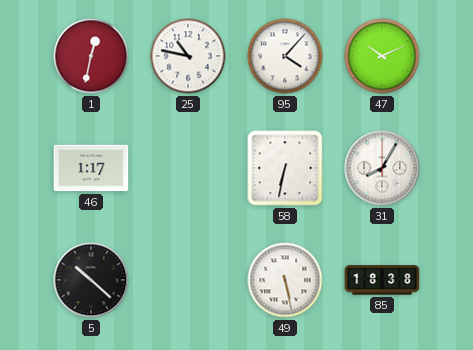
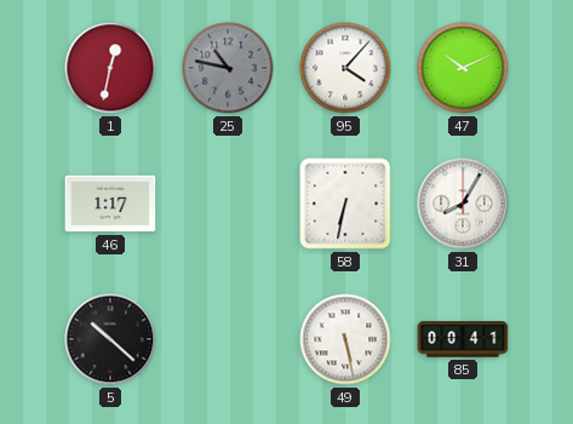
25 dial: white -> grey
85: 18:38 -> 00:41
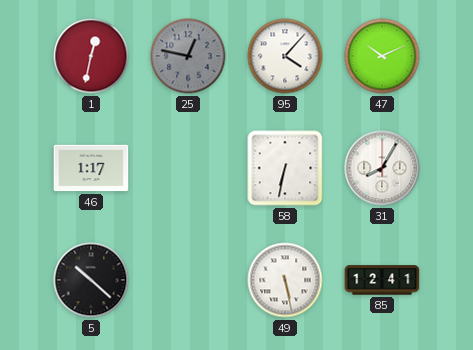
25: 10:47 -> 12:47
85: 00:41 -> 12:41
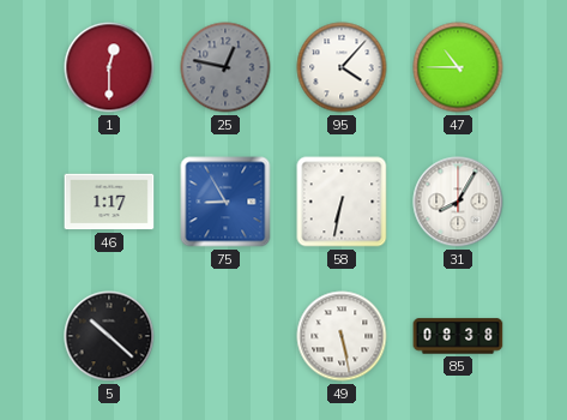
1: 12:32 -> 12:30
47: 10:11 -> 10:45
75: none -> 8:55
85: 12:41 -> 08:38
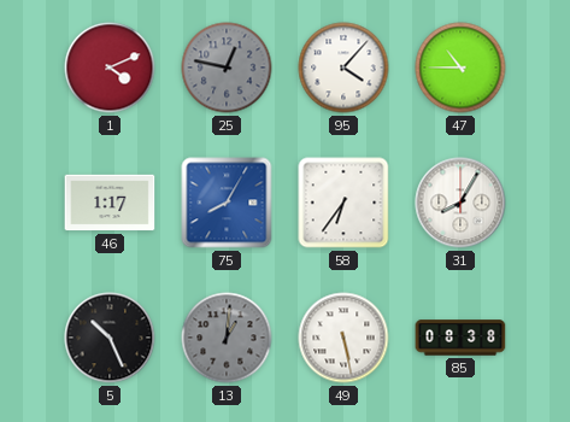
1: 12:30 -> 4:11
75: 8:55 -> 8:05
58: 6:32 -> 6:36
5: 10:22 -> 10:26
13: none -> 1:01
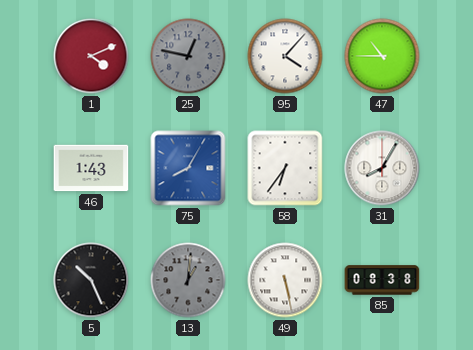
46: 1:17 -> 1:43
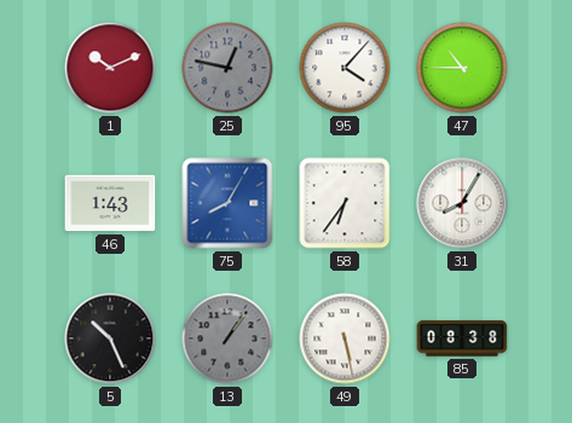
1: 4:11 -> 10:11
13: 1:01 -> 1:06
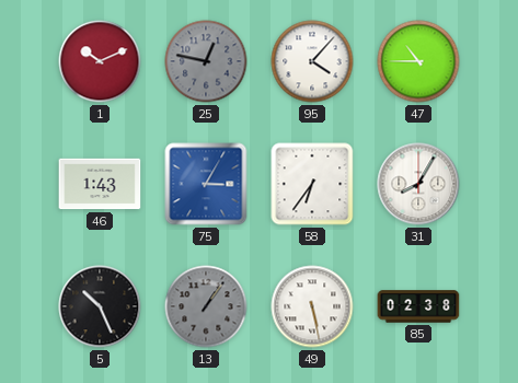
75: 8:05 -> 3:05
85: 08:38 -> 02:38
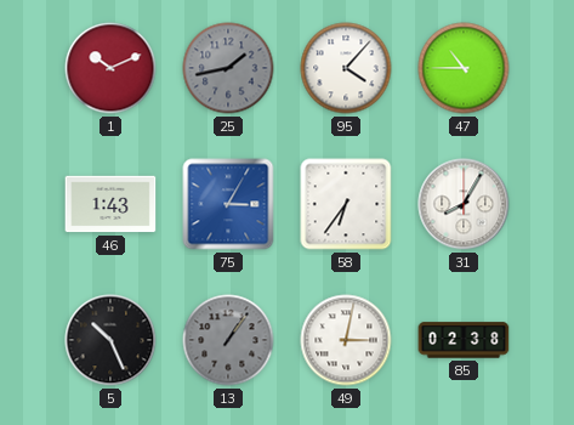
25: 12:47 -> 1:43
49: 5:28 -> 3:02
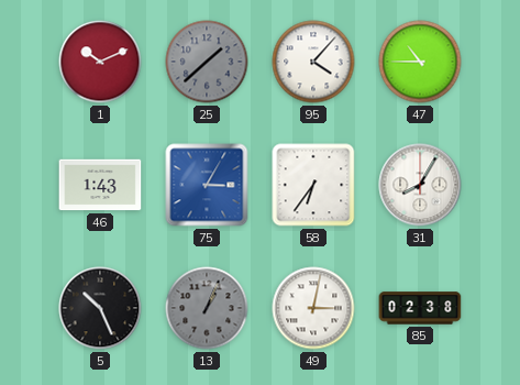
25: 1:43 -> 1:38
13: 1:06 -> 1:04
